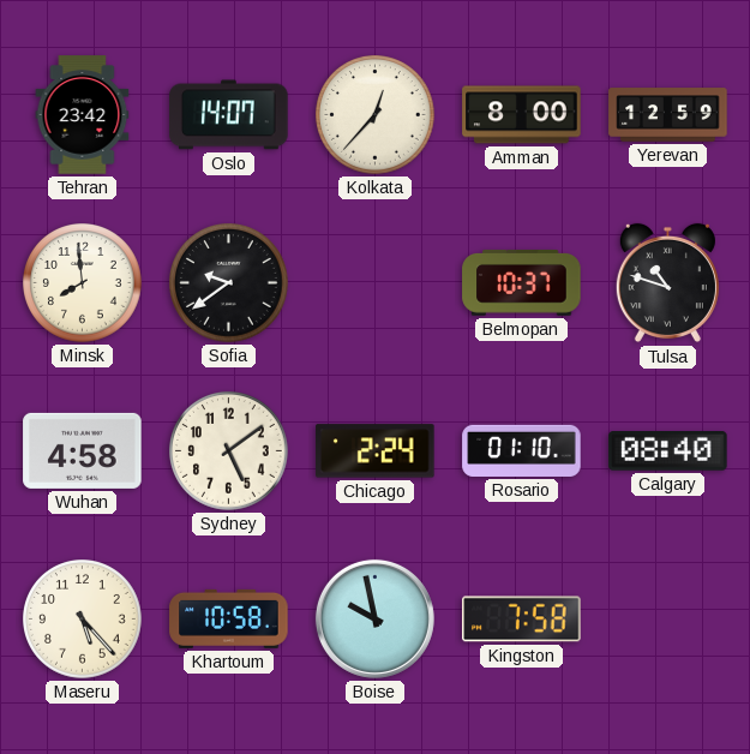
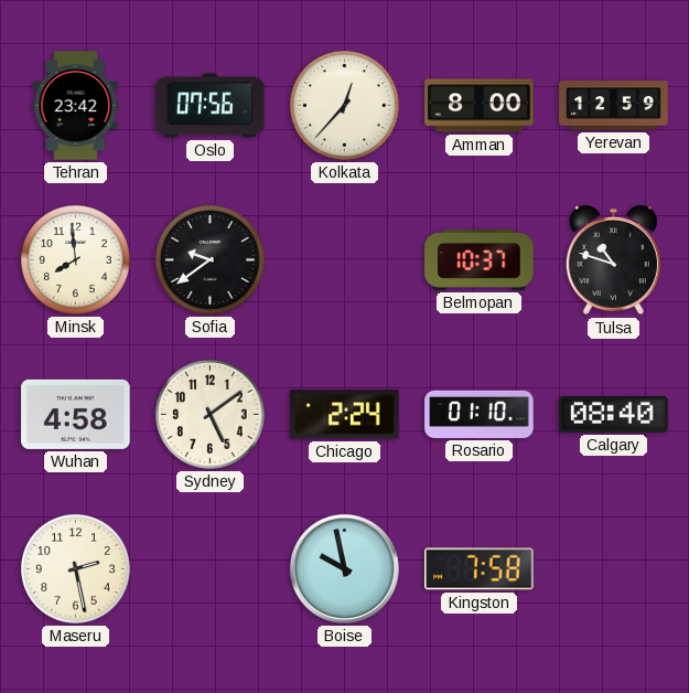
Oslo: 14:07 -> 07:56
Maseru: 5:23 -> 2:28
Khartoum: 10:58 -> none
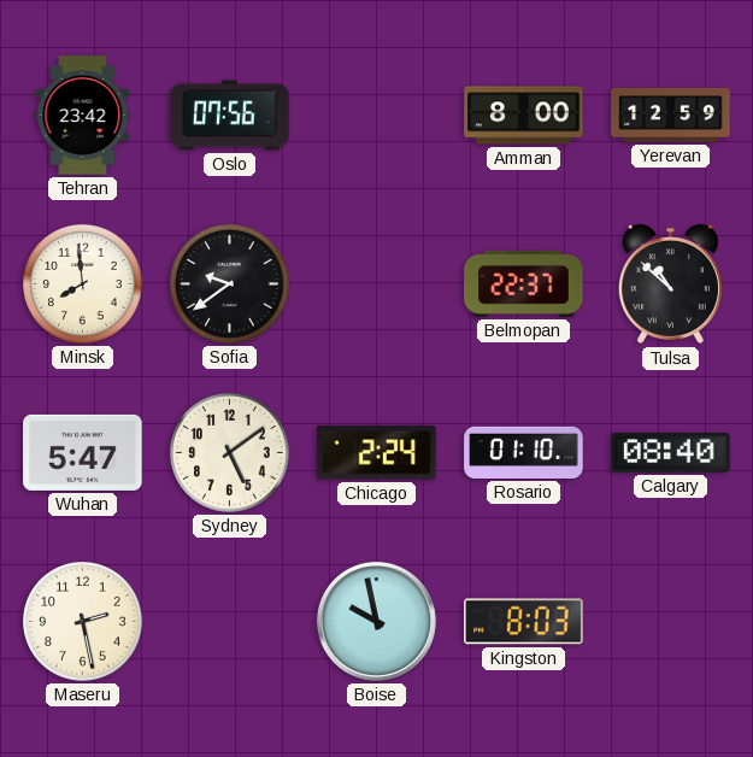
Kolkata: 12:37 -> none
Belmopan: 10:37 -> 22:37
Tulsa: 10:48 -> 10:52
Wuhan: 4:58 -> 5:47
Kingston: 7:58 -> 8:03
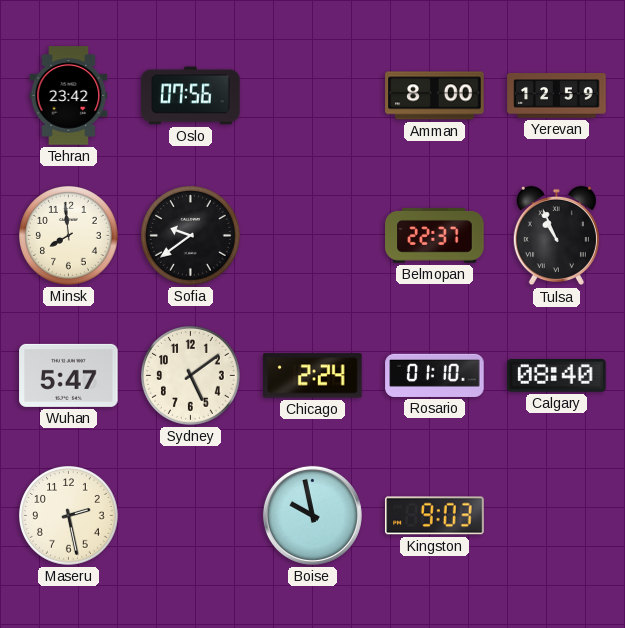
Tulsa: 10:52 -> 10:56
Kingston: 8:03 -> 9:03
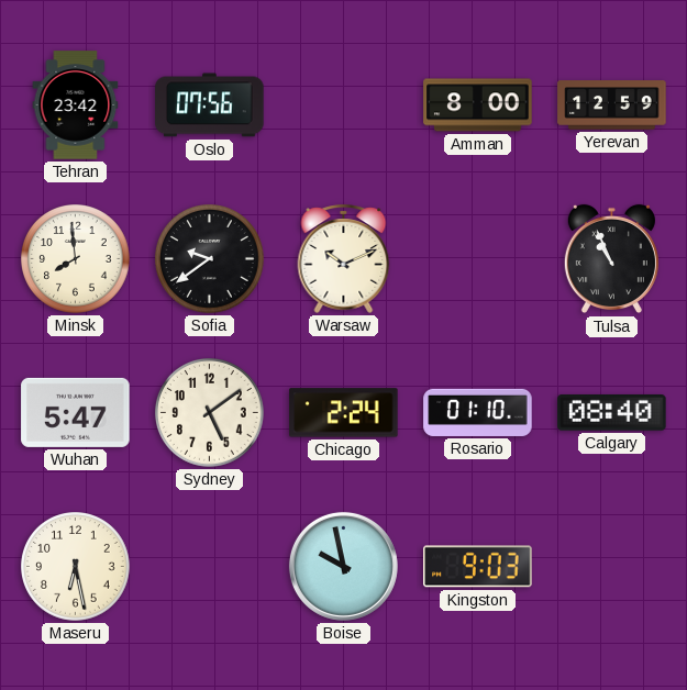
Warsaw: none -> 10:11
Belmopan: 22:37 -> none
Maseru: 2:28 -> 6:28
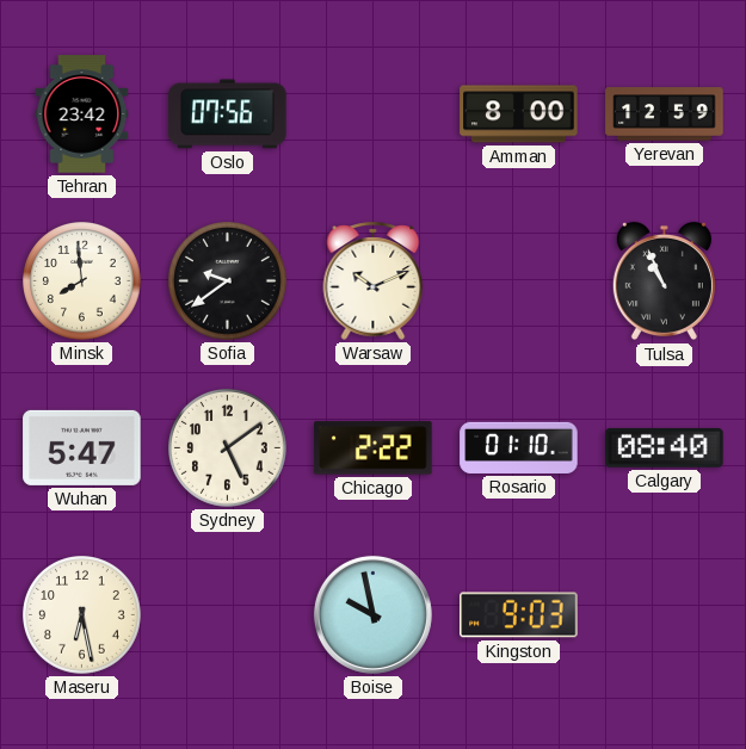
Chicago: 2:24 -> 2:22
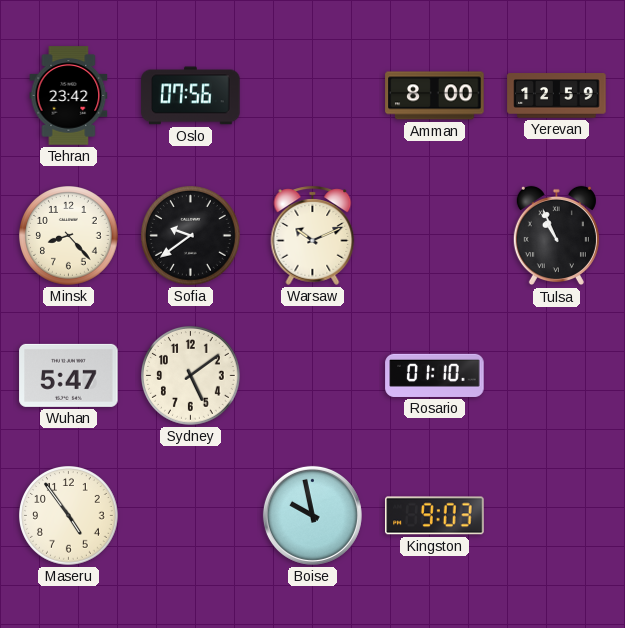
Minsk: 7:59 -> 8:23
Chicago: 2:22 -> none
Calgary: 08:40 -> none
Maseru: 6:28 -> 4:54
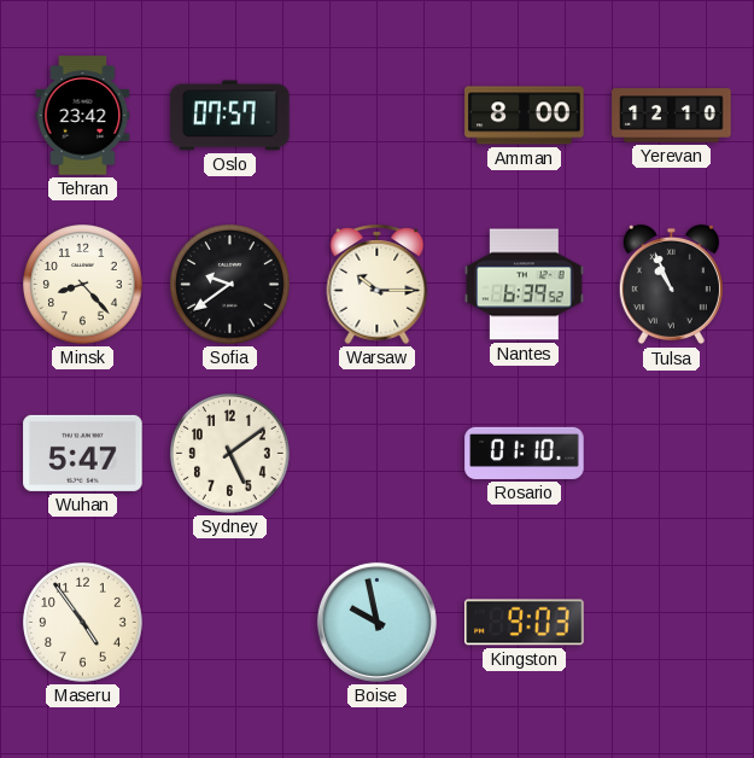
Oslo: 07:56 -> 07:57
Yerevan: 12:59 -> 12:10
Warsaw: 10:11 -> 10:15
Nantes: none -> 6:39
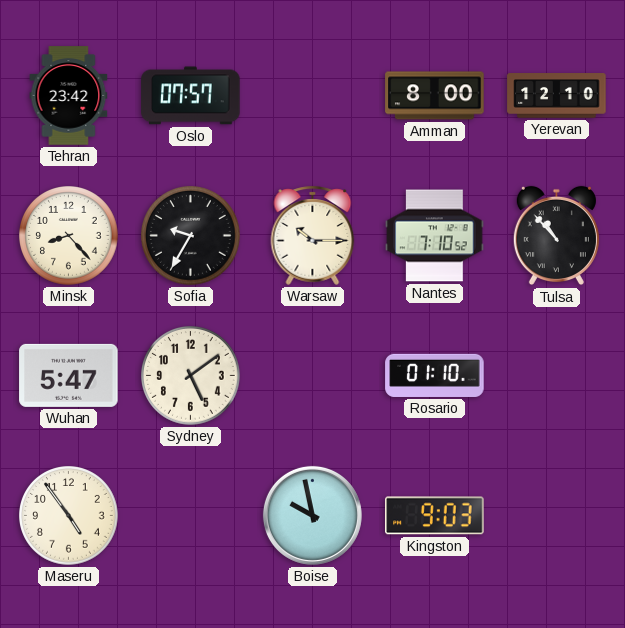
Sofia: 9:39 -> 9:35
Nantes: 6:39 -> 7:10
Tulsa: 10:56 -> 10:53
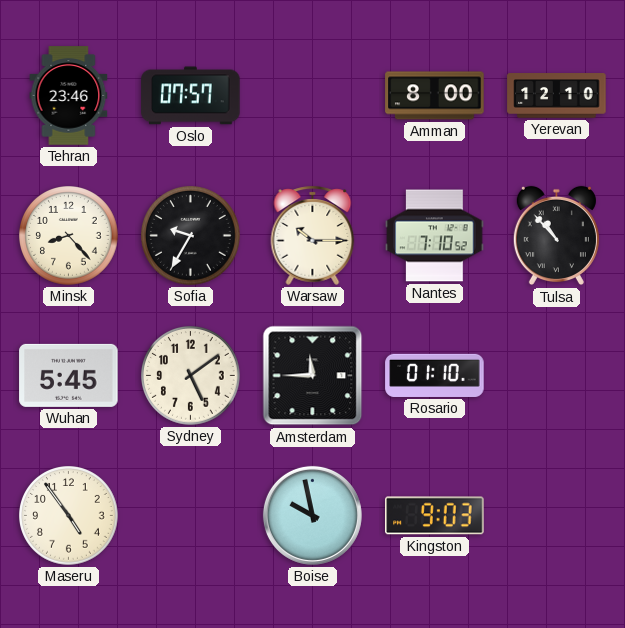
Tehran: 23:42 -> 23:46
Wuhan: 5:47 -> 5:45
Amsterdam: none -> 11:45
